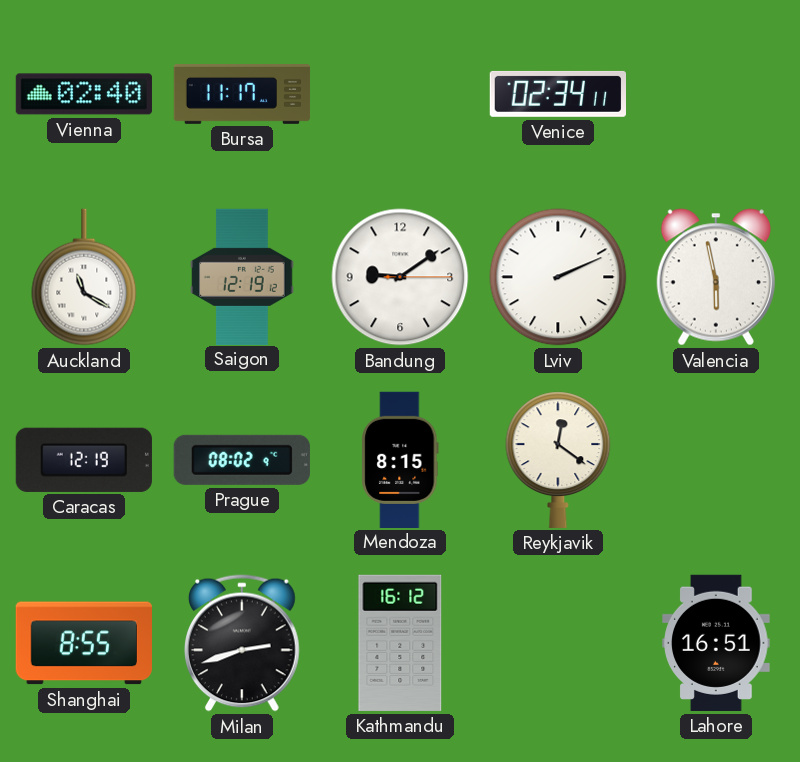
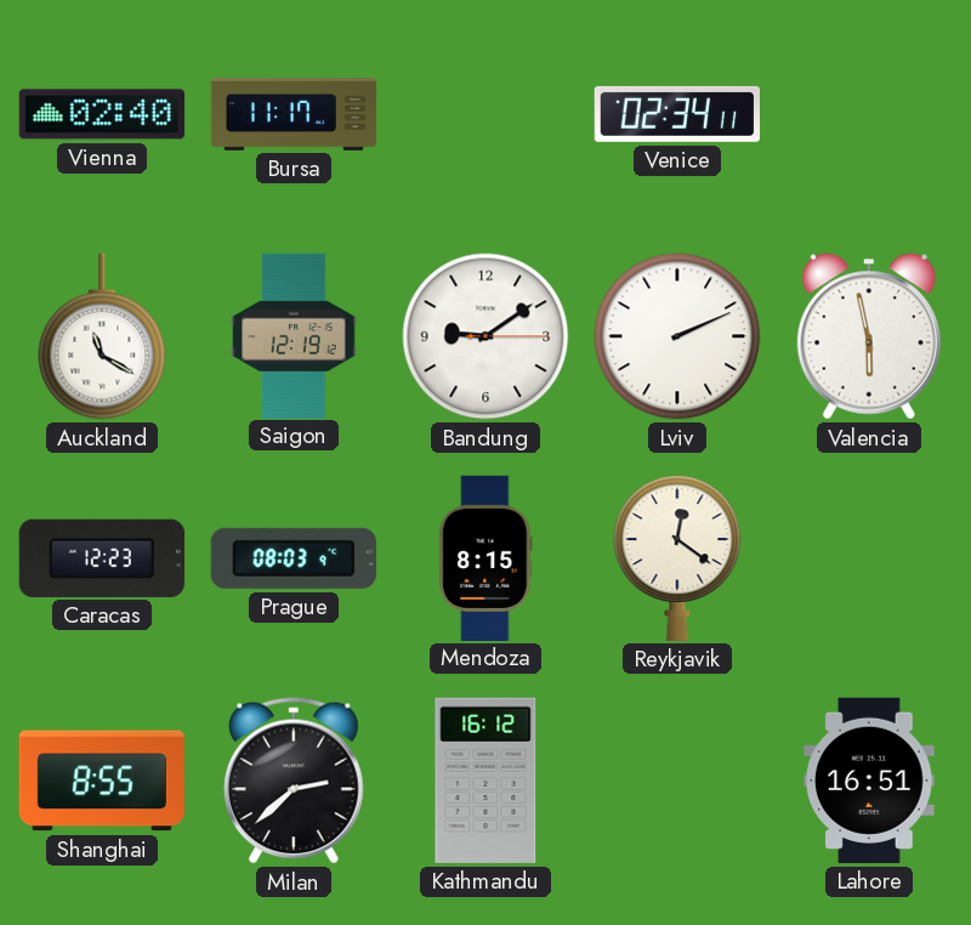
Caracas: 12:19 -> 12:23
Prague: 08:02 -> 08:03
Milan: 2:42 -> 2:38
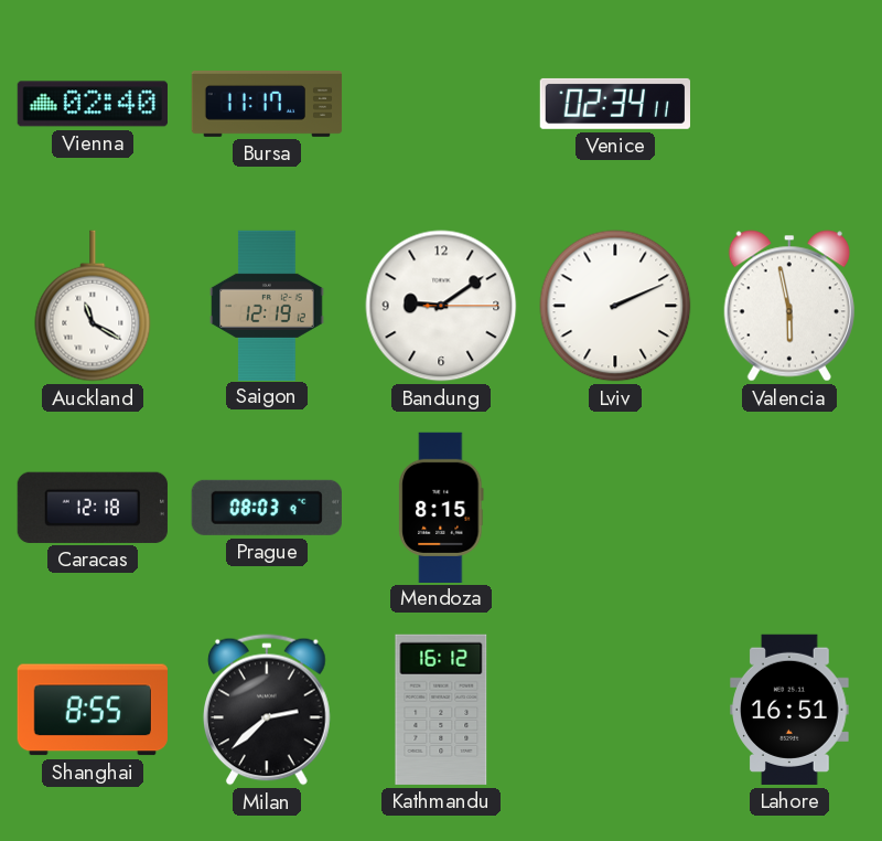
Caracas: 12:23 -> 12:18
Reykjavik: 12:21 -> none
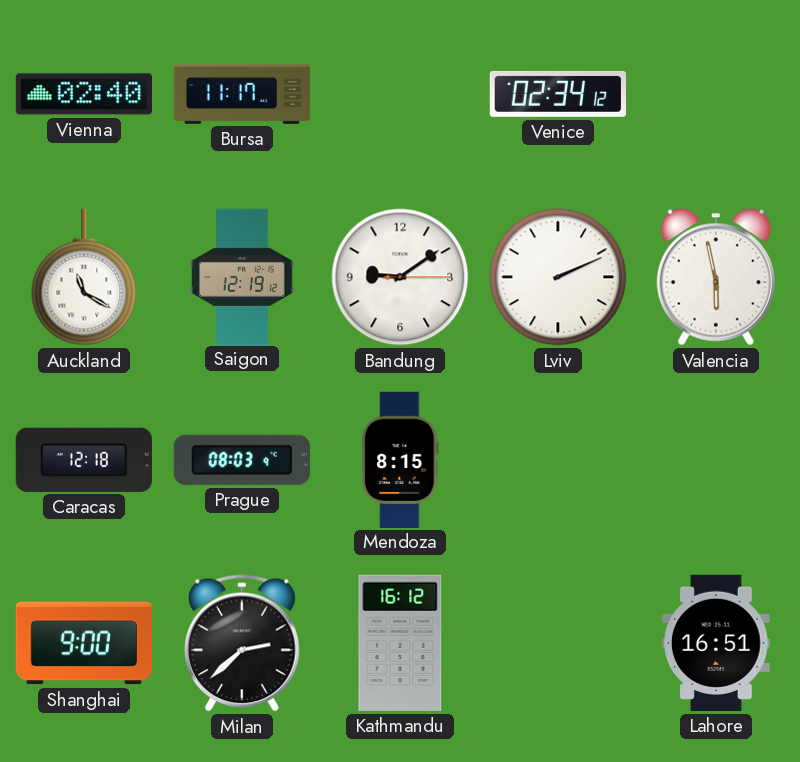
Venice: 02:34:11 -> 02:34:12
Shanghai: 8:55 -> 9:00
